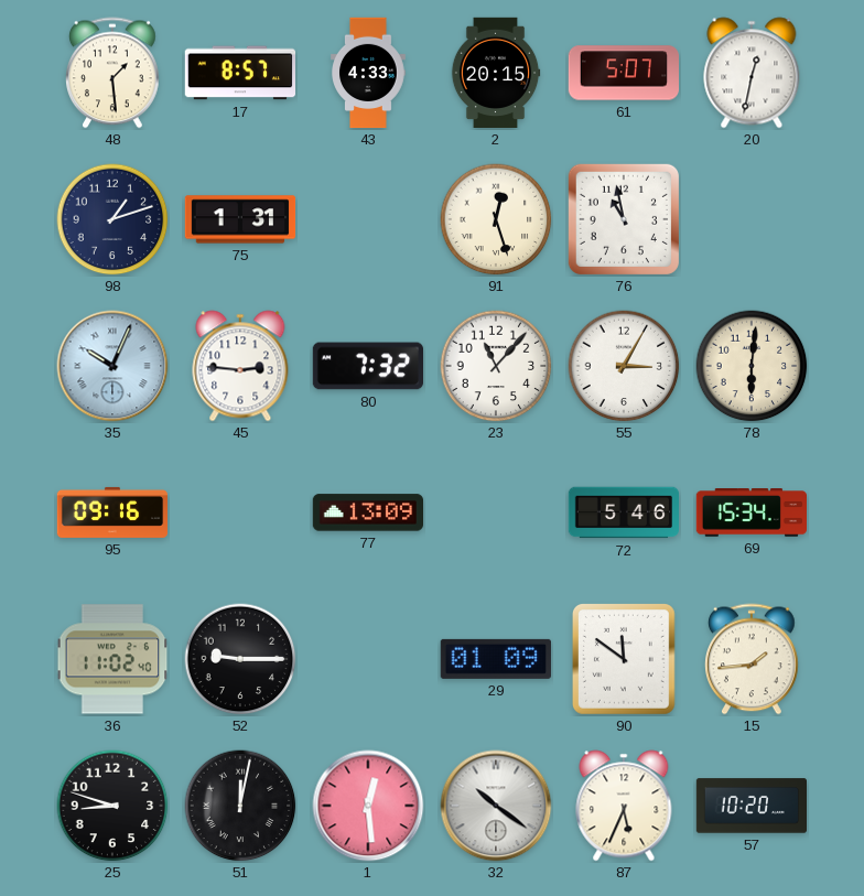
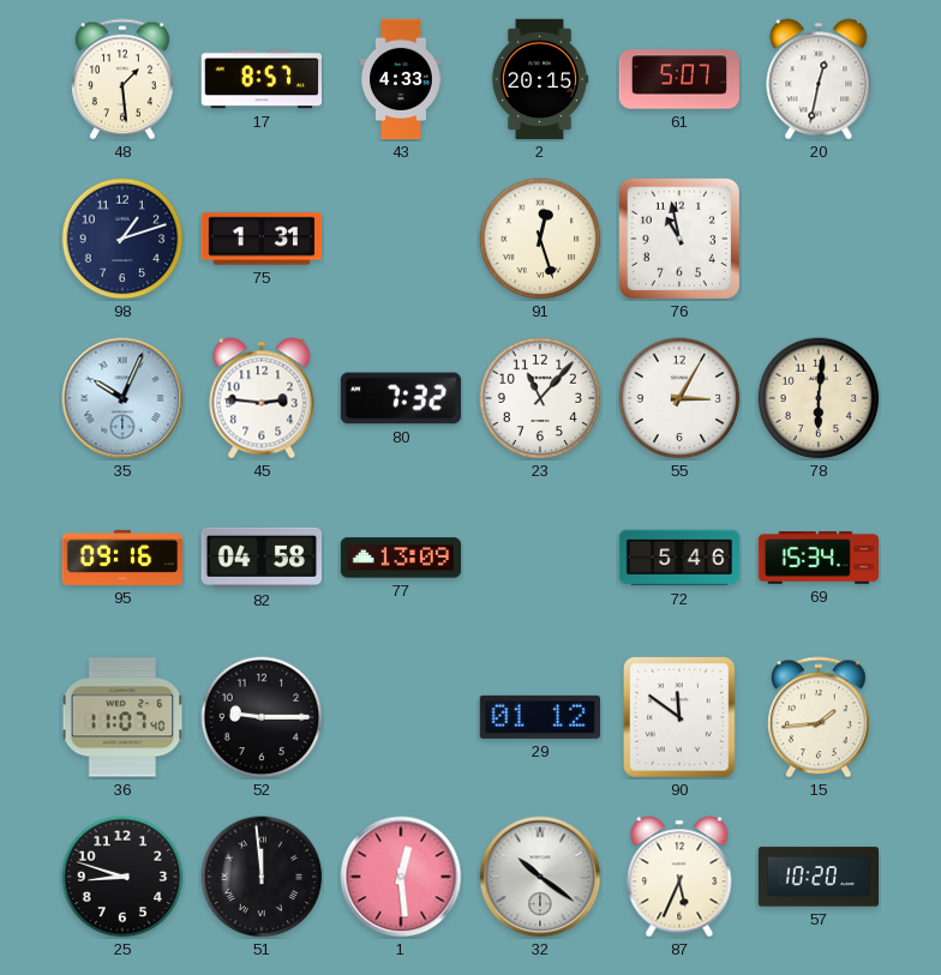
82: none -> 04:58
36: 11:02 -> 11:07
29: 01:09 -> 01:12
51: 12:02 -> 11:59
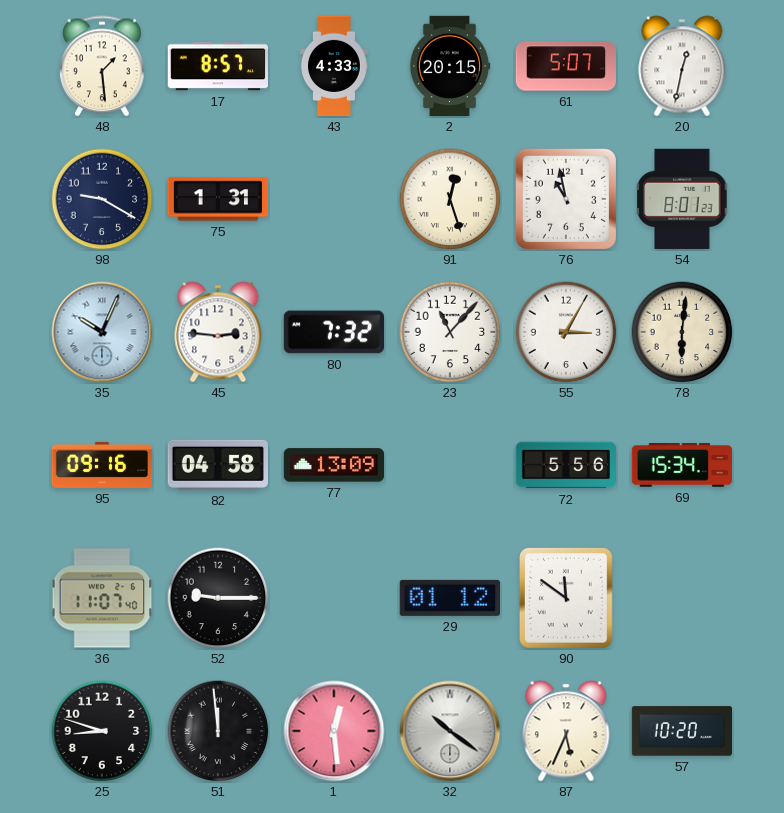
98: 1:12 -> 9:20
54: none -> 8:01
72: 5:46 -> 5:56
15: 1:44 -> none
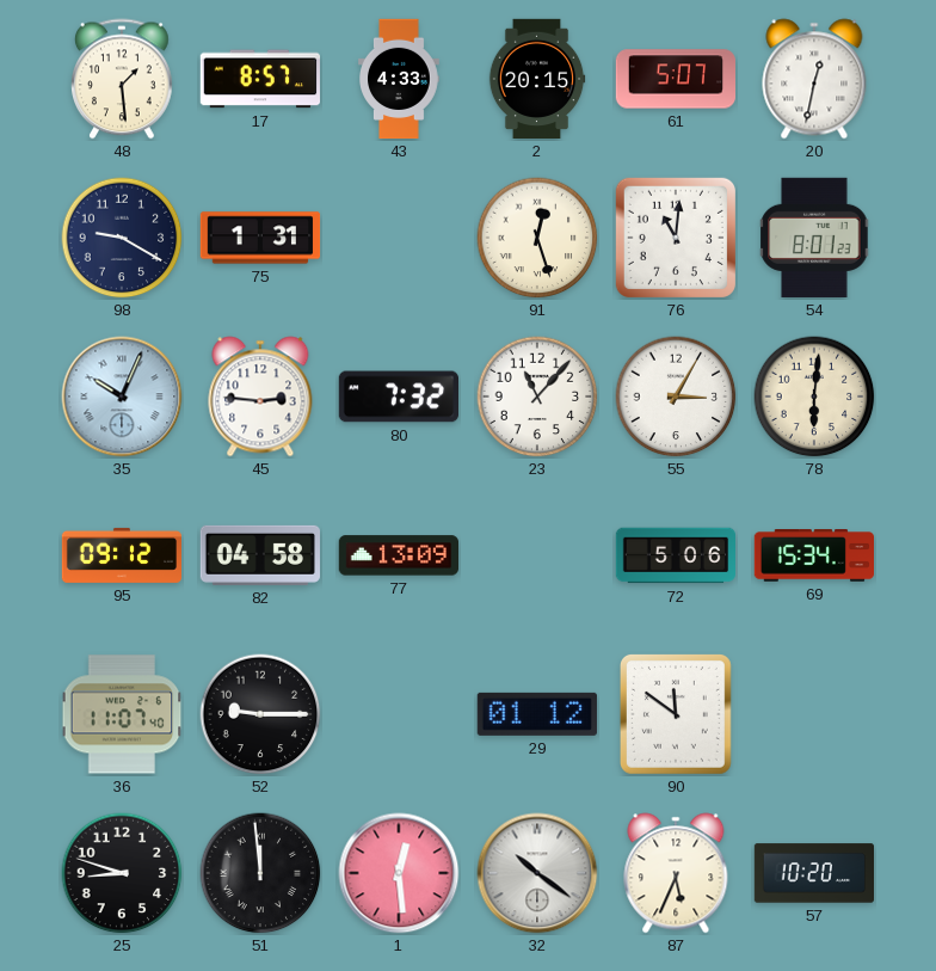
76: 10:58 -> 11:01
95: 09:16 -> 09:12
72: 5:56 -> 5:06
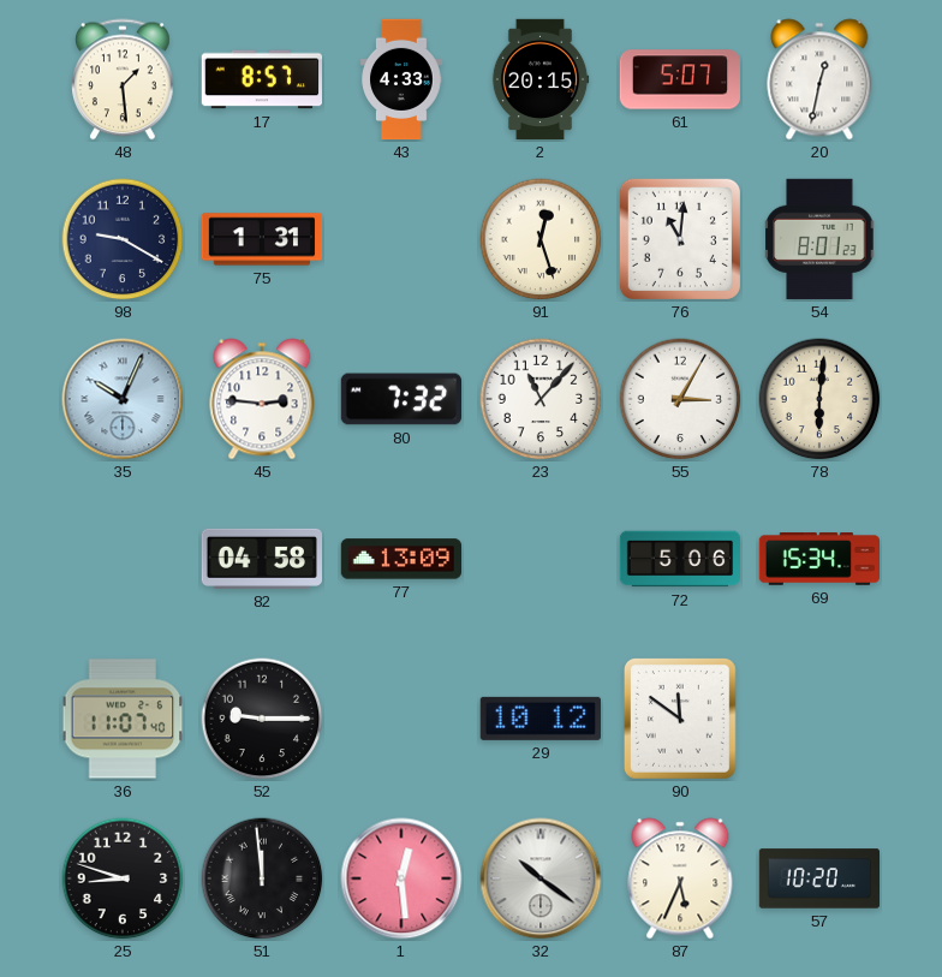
95: 09:12 -> none
29: 01:12 -> 10:12
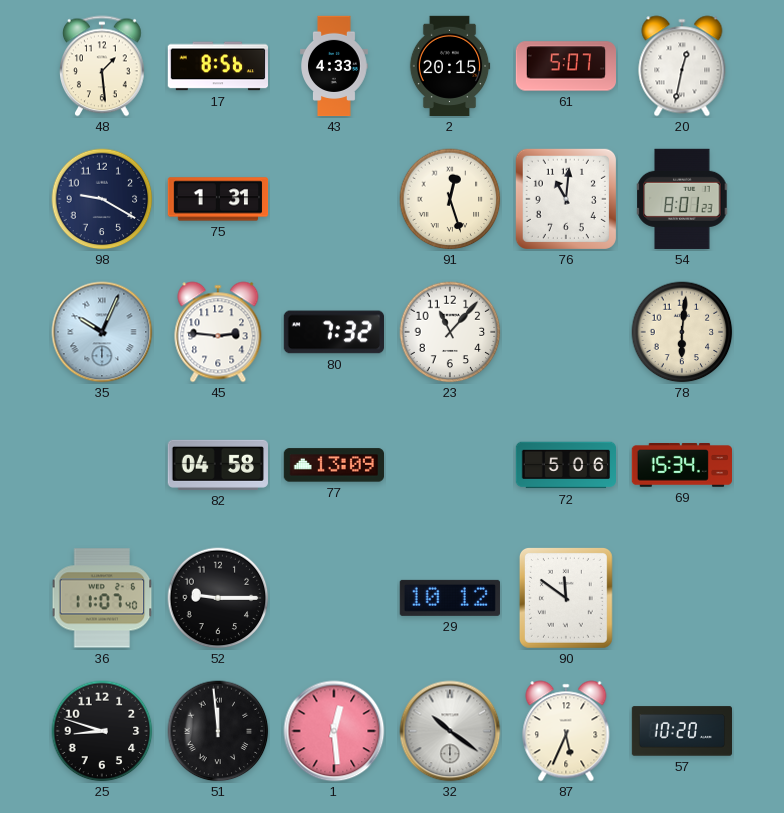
17: 8:57 -> 8:56
55: 3:05 -> none
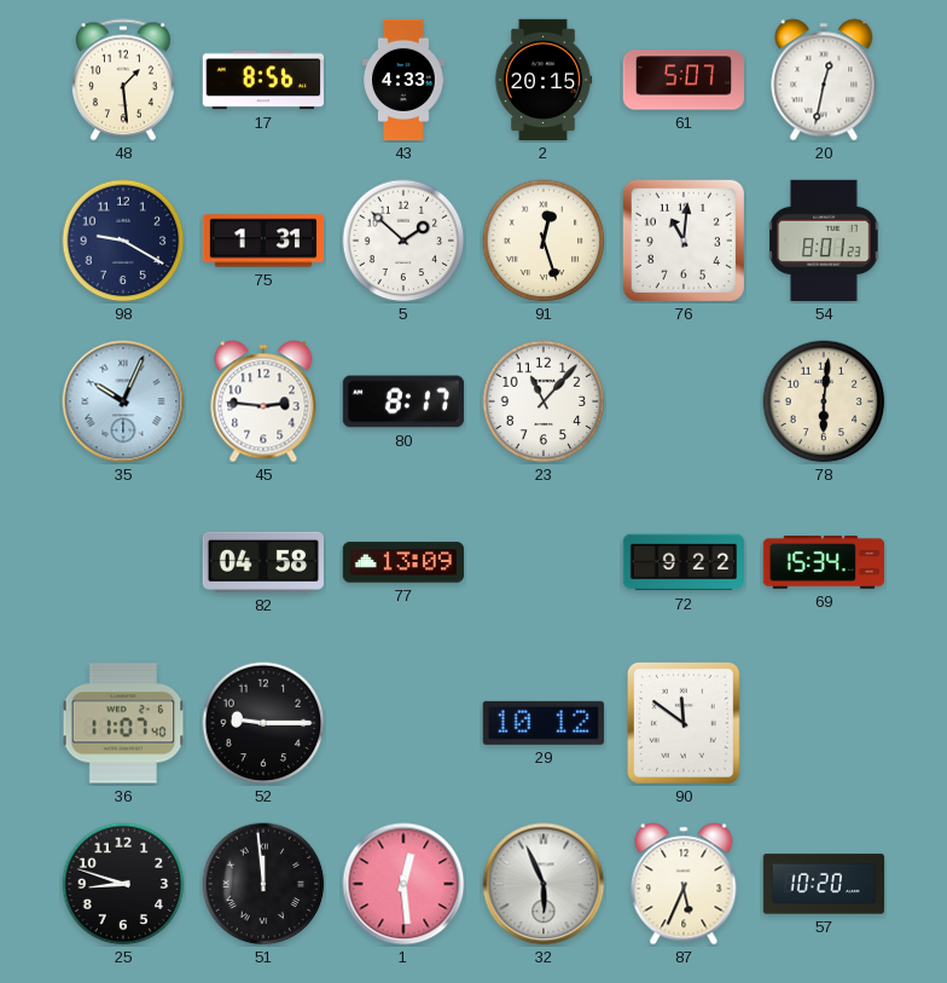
5: none -> 1:52
80: 7:32 -> 8:17
72: 5:06 -> 9:22
32: 10:21 -> 5:56
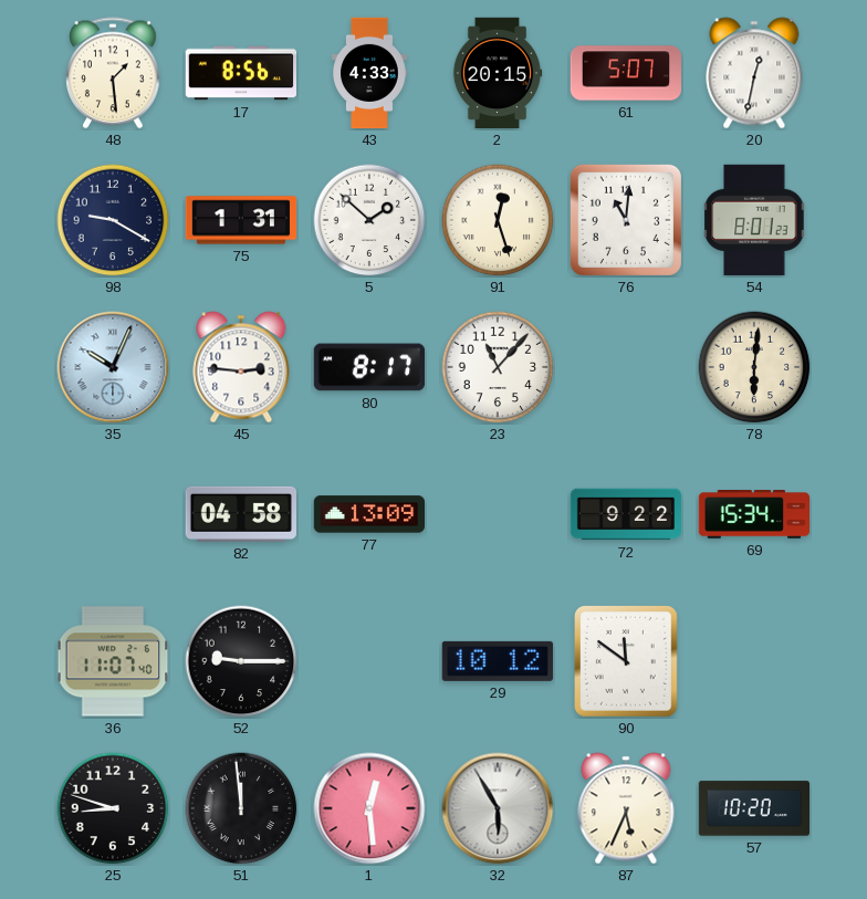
32: 5:56 -> 5:55
